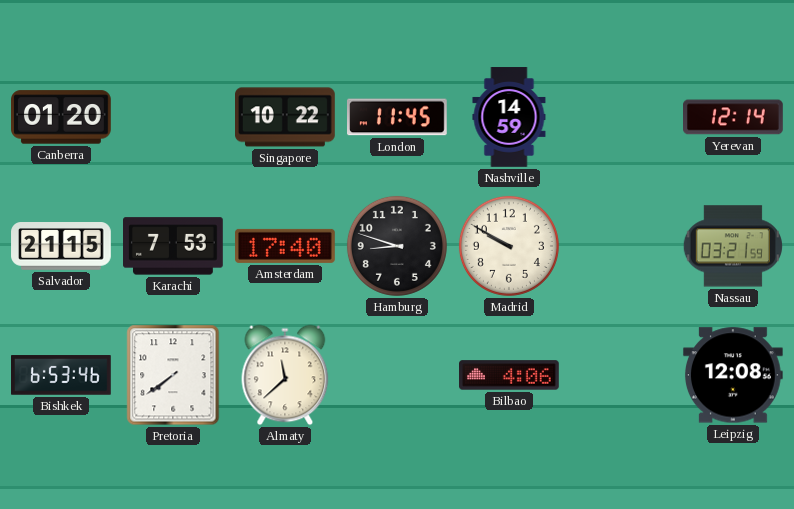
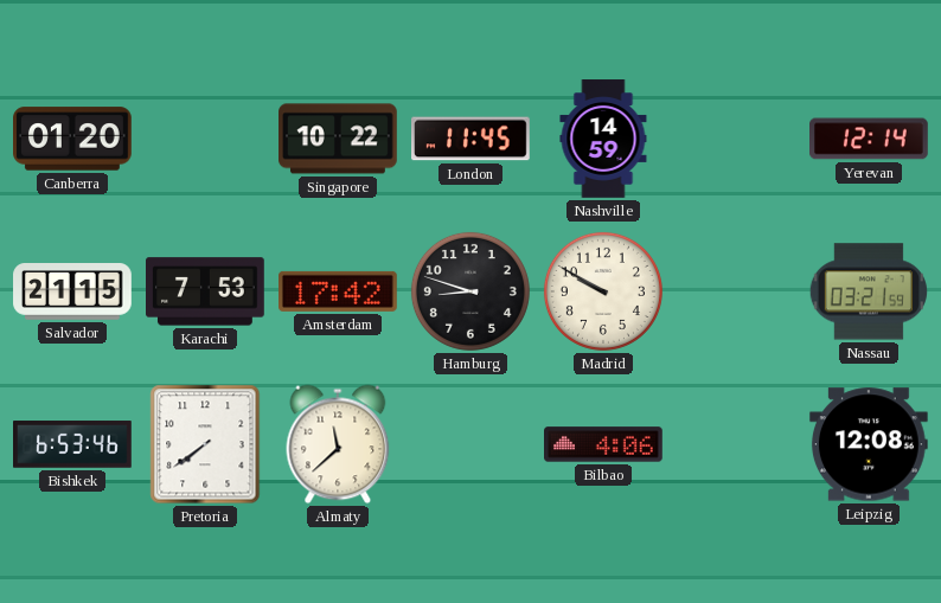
Amsterdam: 17:40 -> 17:42
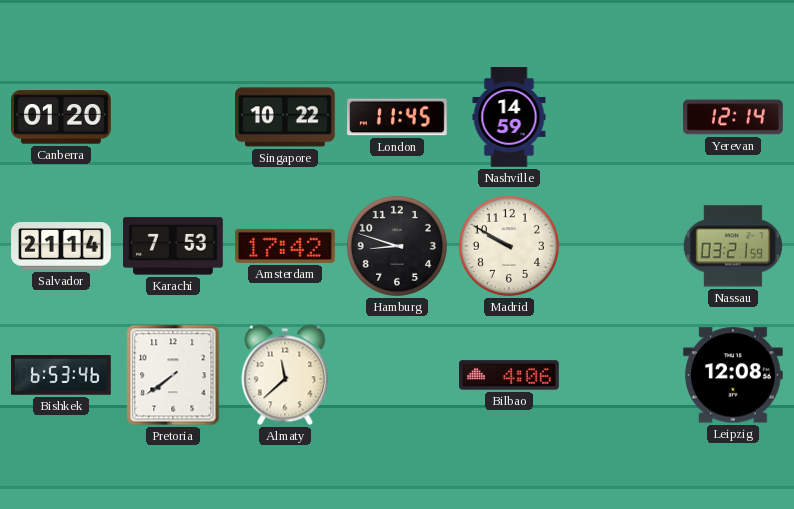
Salvador: 21:15 -> 21:14
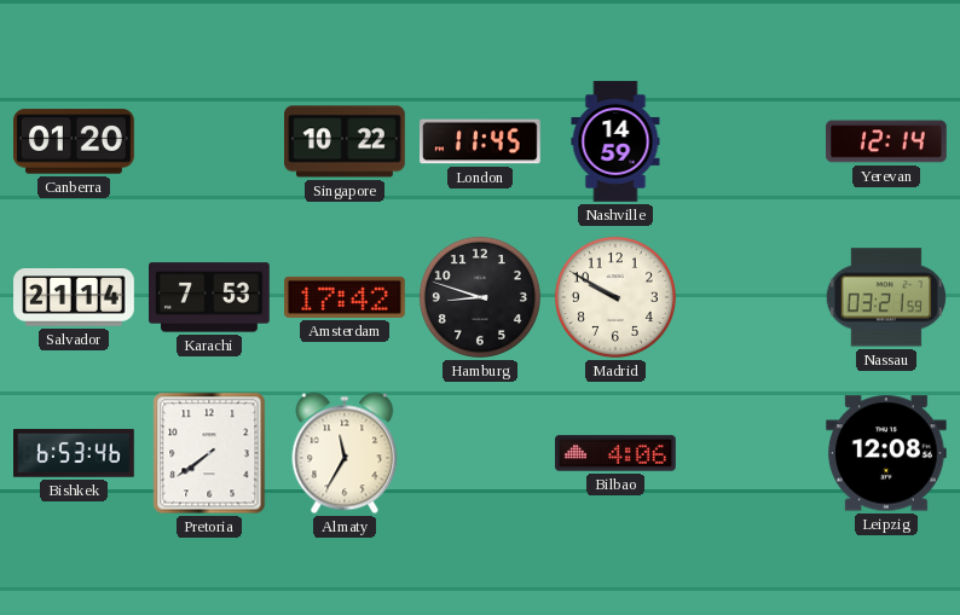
Almaty: 11:38 -> 11:35
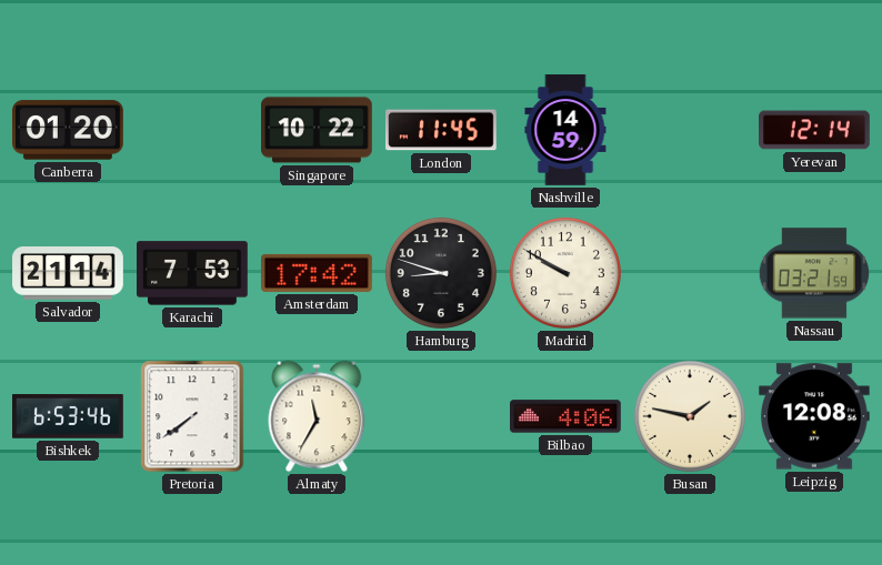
Busan: none -> 1:47
